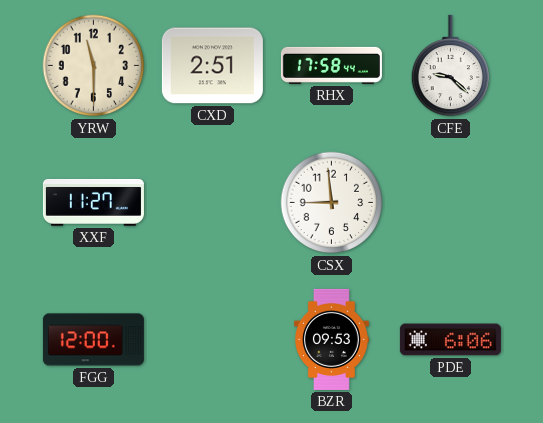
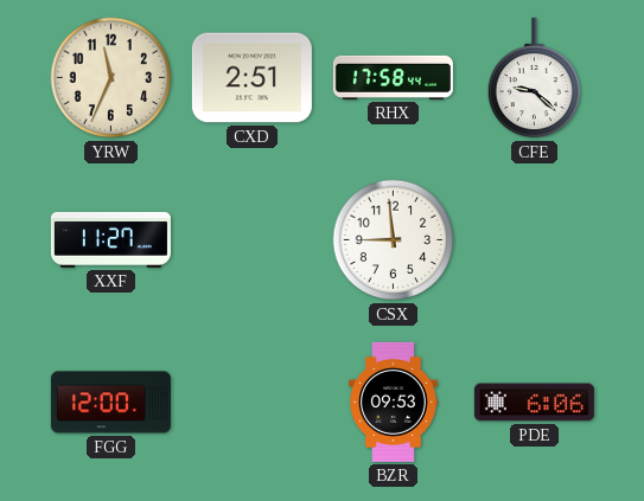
YRW: 11:30 -> 11:34
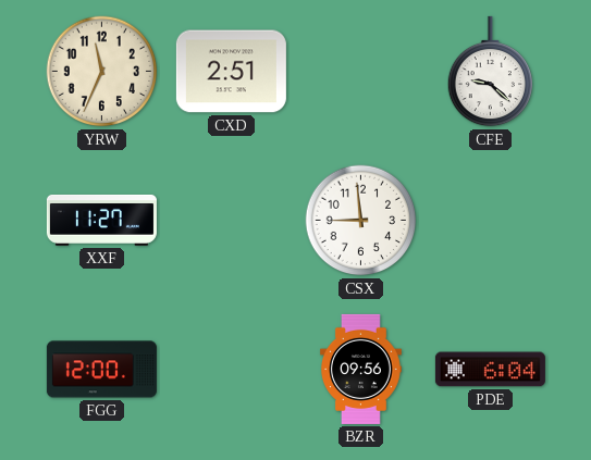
RHX: 17:58 -> none
BZR: 09:53 -> 09:56
PDE: 6:06 -> 6:04
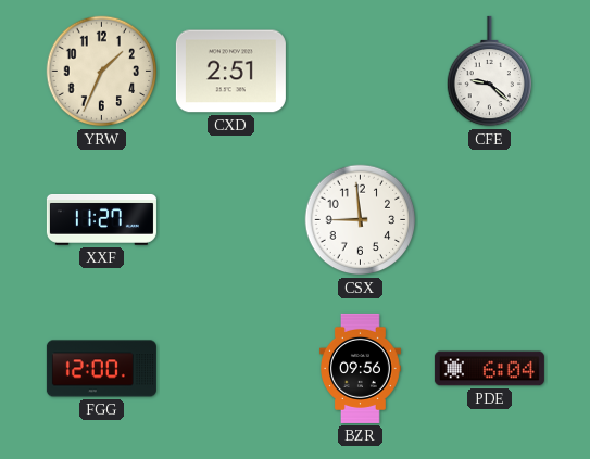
YRW: 11:34 -> 1:34
